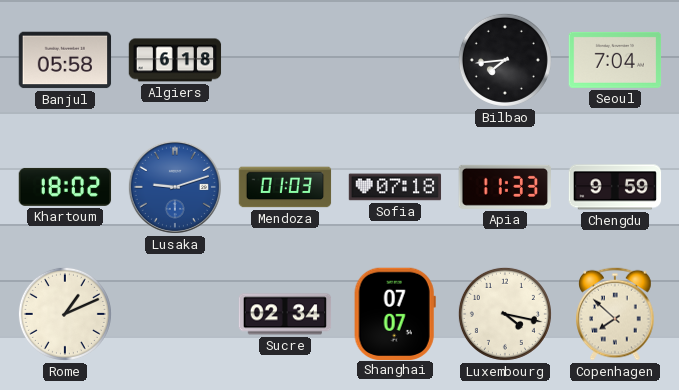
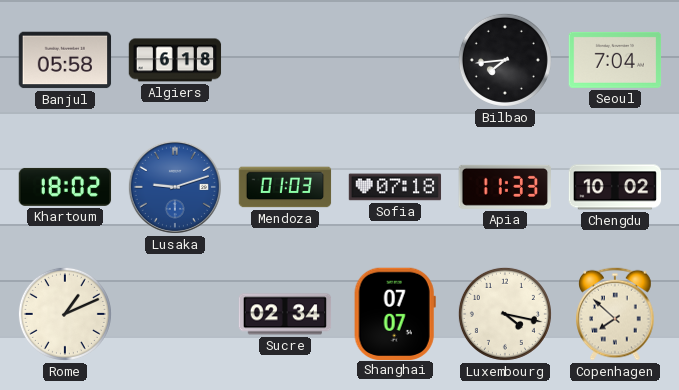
Chengdu: 9:59 -> 10:02
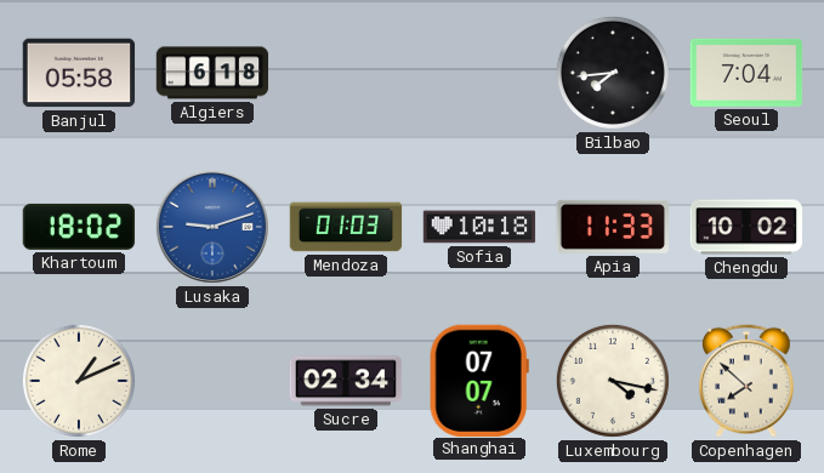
Sofia: 07:18 -> 10:18
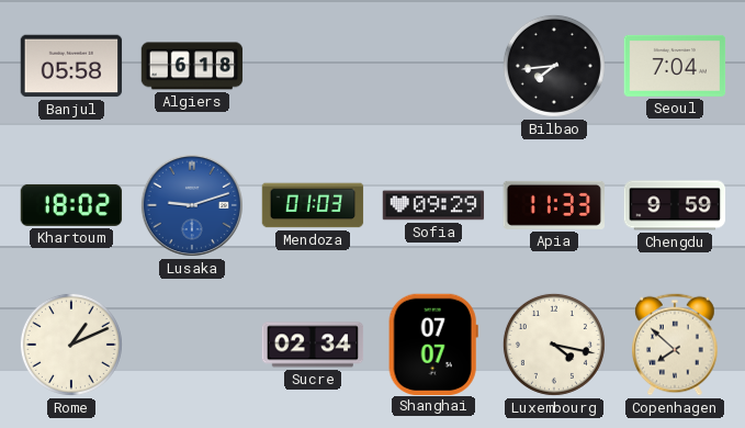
Sofia: 10:18 -> 09:29
Chengdu: 10:02 -> 9:59
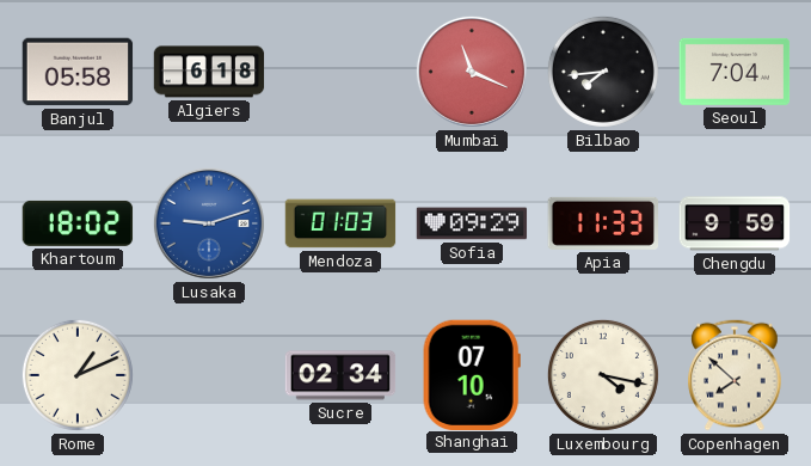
Mumbai: none -> 11:19
Shanghai: 07:07 -> 07:10
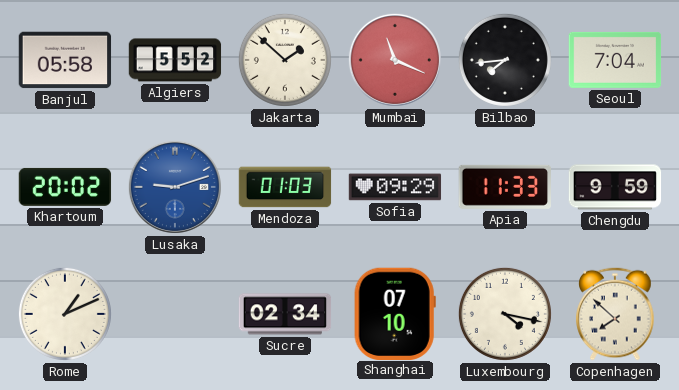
Algiers: 6:18 -> 5:52
Jakarta: none -> 1:52
Khartoum: 18:02 -> 20:02
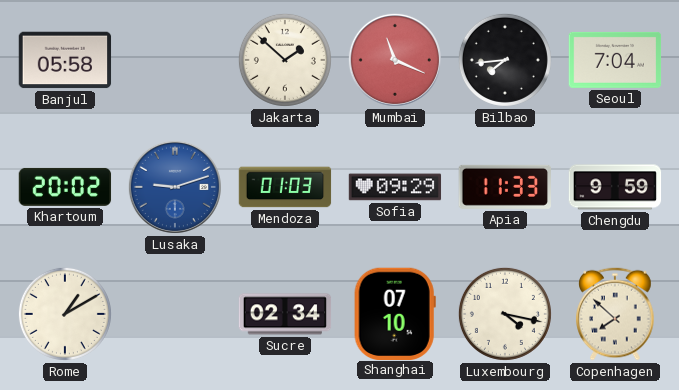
Algiers: 5:52 -> none
Rome: 1:11 -> 1:10
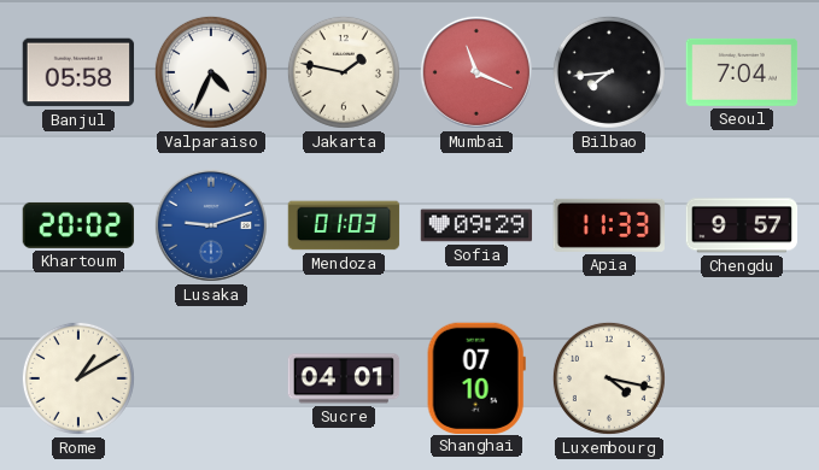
Valparaiso: none -> 4:34
Jakarta: 1:52 -> 1:47
Chengdu: 9:59 -> 9:57
Sucre: 02:34 -> 04:01
Copenhagen: 7:52 -> none
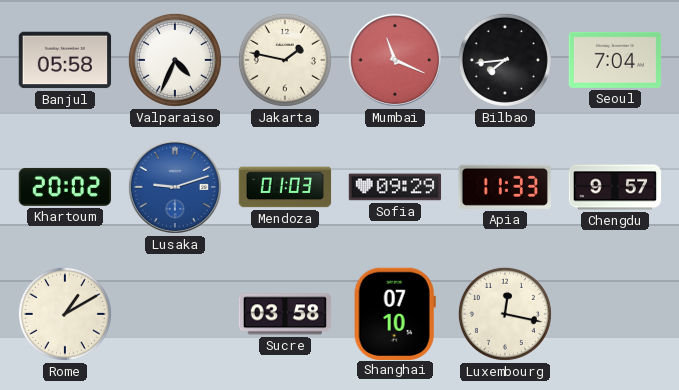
Sucre: 04:01 -> 03:58
Luxembourg: 4:17 -> 12:17
